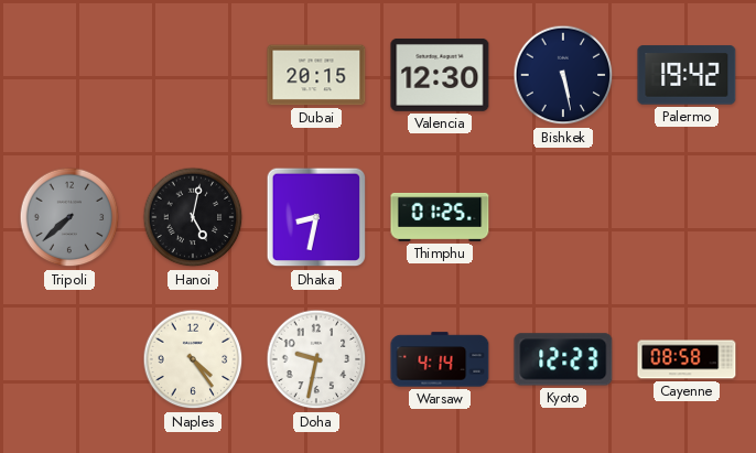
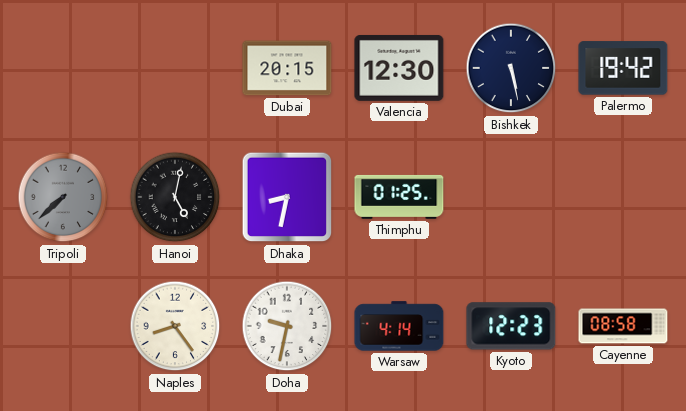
Naples: 4:24 -> 8:24
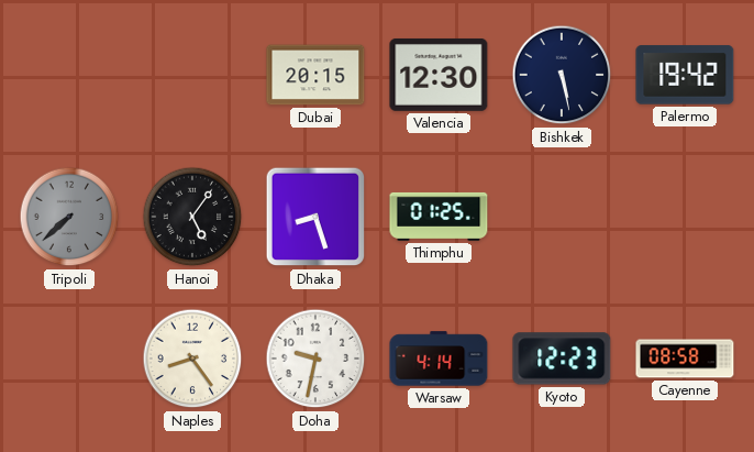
Hanoi: 5:02 -> 5:06
Dhaka: 8:32 -> 8:27
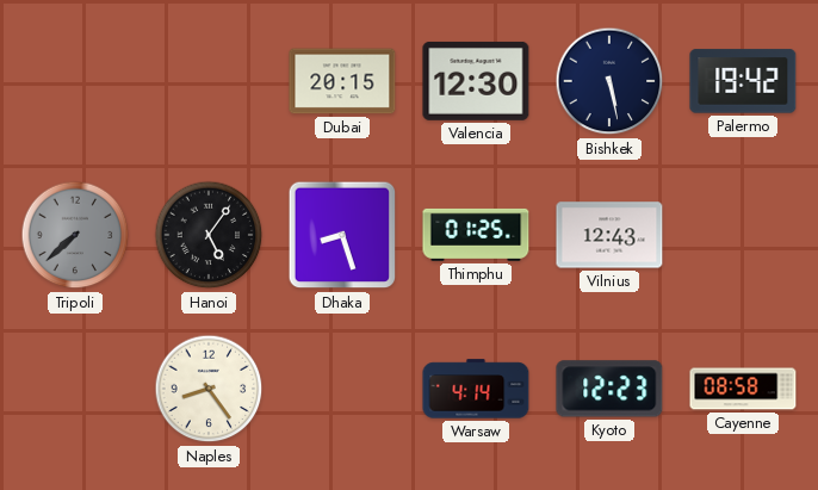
Vilnius: none -> 12:43
Doha: 9:32 -> none
